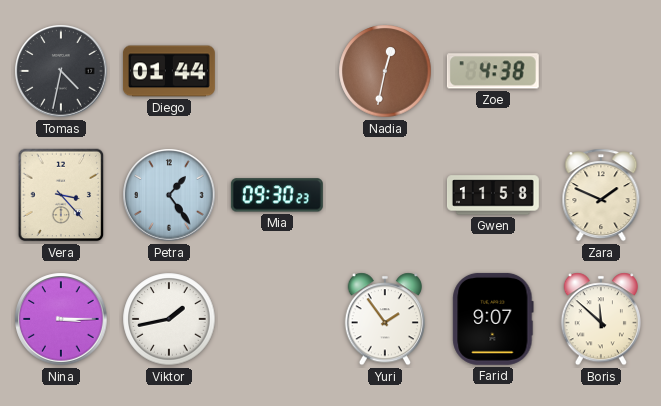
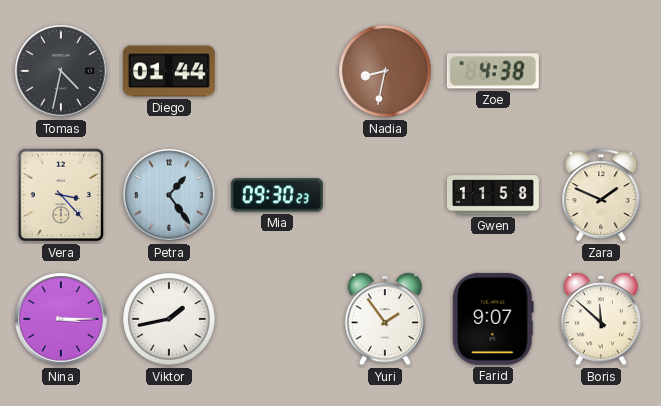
Nadia: 12:32 -> 8:32
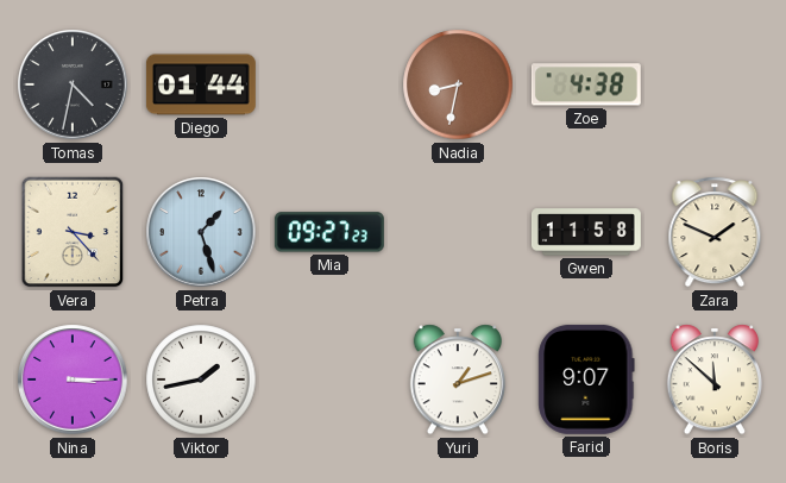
Petra: 1:24 -> 1:27
Mia: 09:30 -> 09:27
Yuri: 1:54 -> 1:12
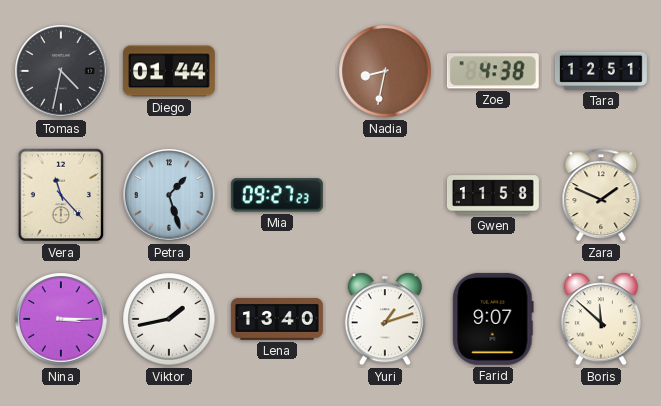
Tara: none -> 12:51
Vera: 3:23 -> 11:23
Lena: none -> 13:40
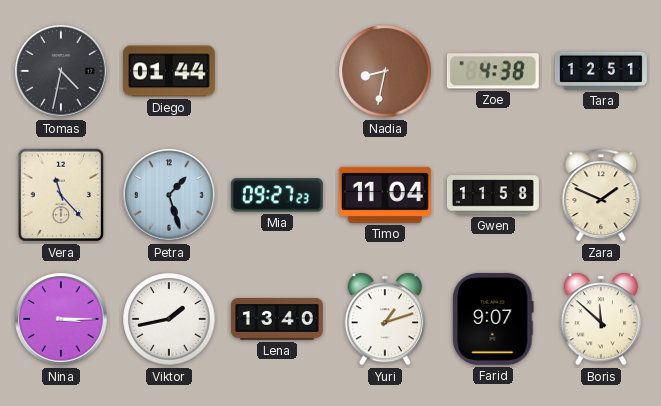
Timo: none -> 11:04
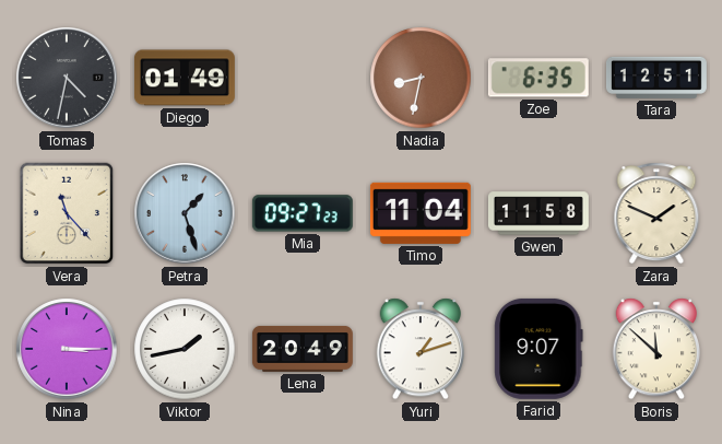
Diego: 01:44 -> 01:49
Zoe: 4:38 -> 6:35
Lena: 13:40 -> 20:49
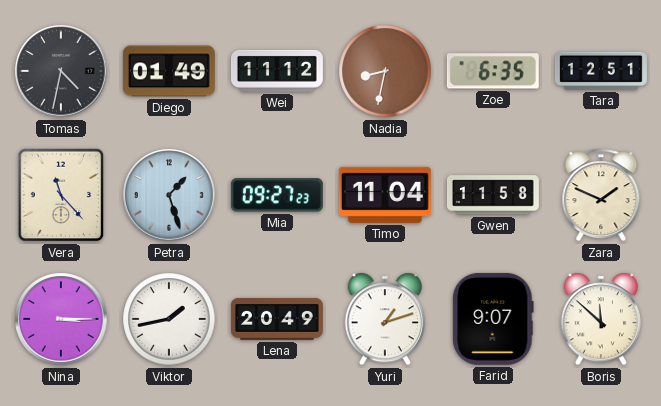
Wei: none -> 11:12
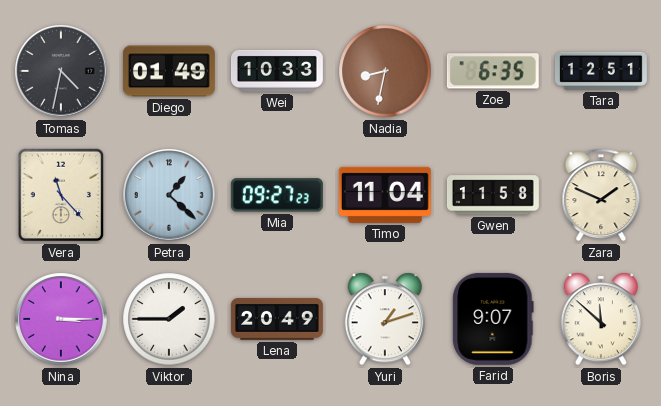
Wei: 11:12 -> 10:33
Petra: 1:27 -> 1:22
Viktor: 1:43 -> 1:45
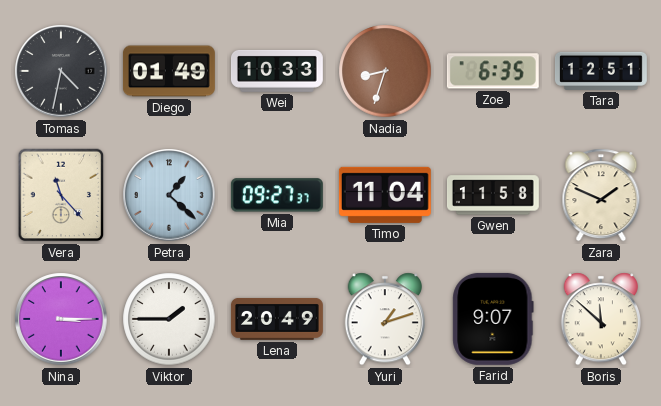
Nadia: 8:32 -> 8:33
Mia: 09:27:23 -> 09:27:37
